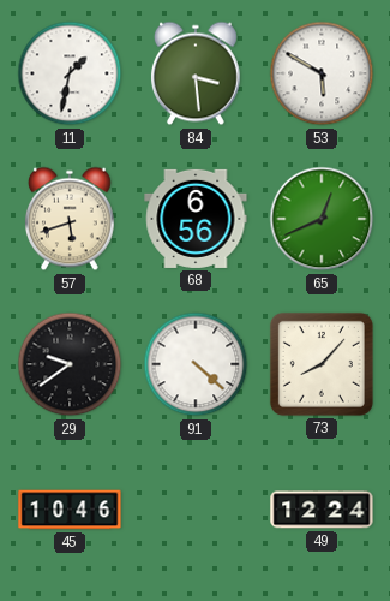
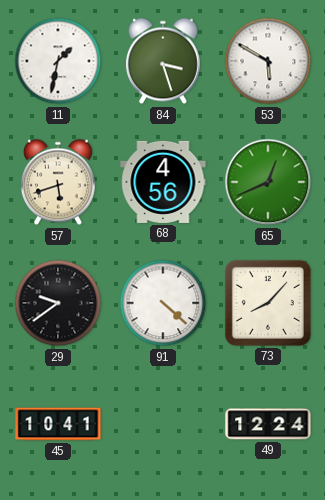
84: 3:29 -> 3:27
68: 6:56 -> 4:56
45: 10:46 -> 10:41
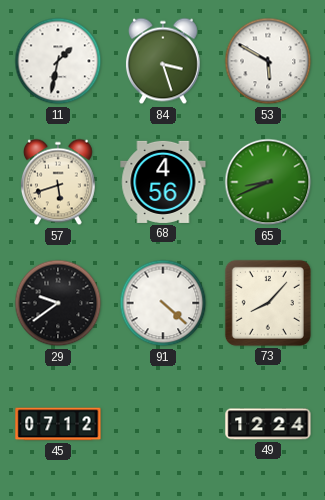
65: 12:41 -> 8:41
45: 10:41 -> 07:12
